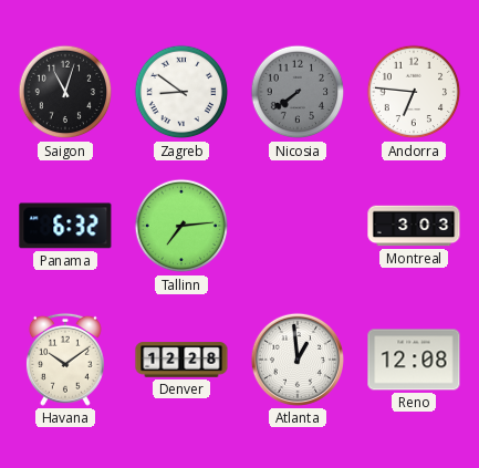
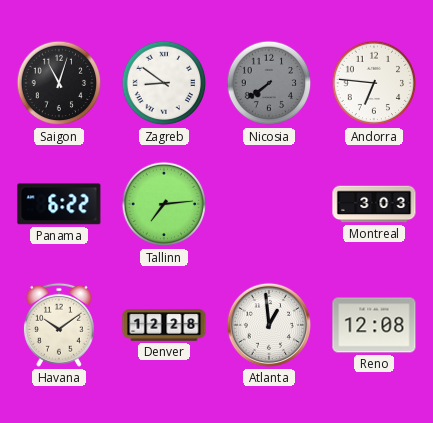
Panama: 6:32 -> 6:22
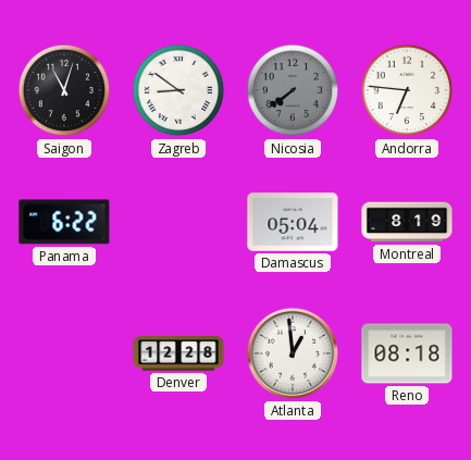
Tallinn: 7:14 -> none
Damascus: none -> 05:04
Montreal: 3:03 -> 8:19
Havana: 10:09 -> none
Reno: 12:08 -> 08:18
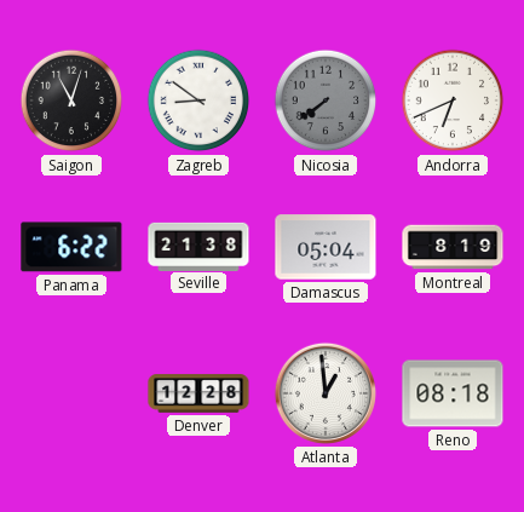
Andorra: 6:46 -> 6:41
Seville: none -> 21:38
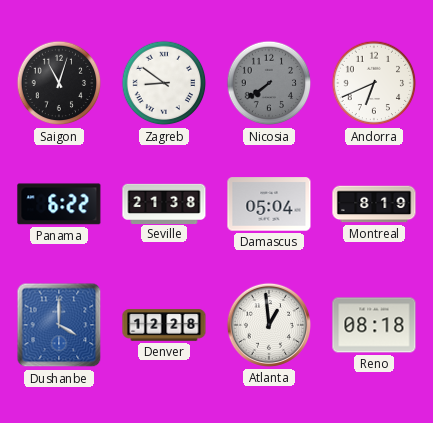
Dushanbe: none -> 4:00
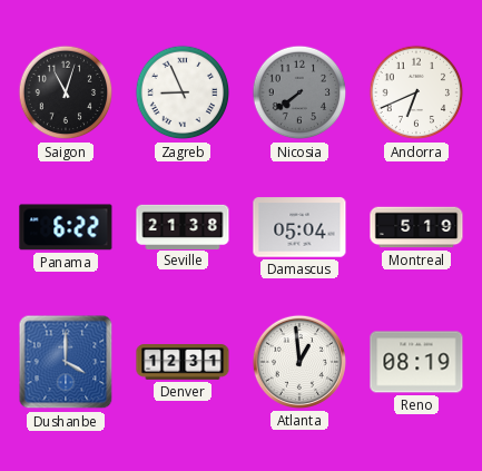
Zagreb: 8:51 -> 8:56
Montreal: 8:19 -> 5:19
Denver: 12:28 -> 12:31
Reno: 08:18 -> 08:19
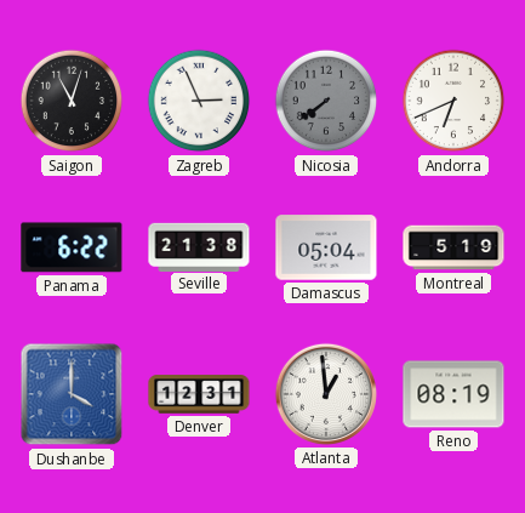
Zagreb: 8:56 -> 2:56
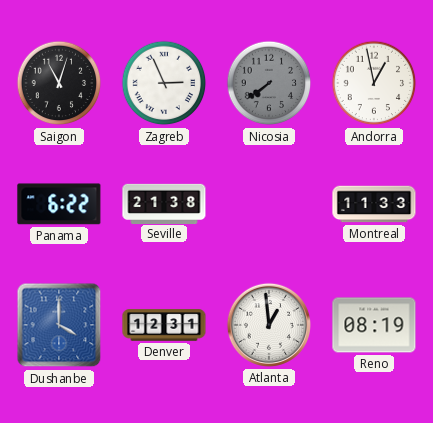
Andorra: 6:41 -> 12:58
Damascus: 05:04 -> none
Montreal: 5:19 -> 11:33
